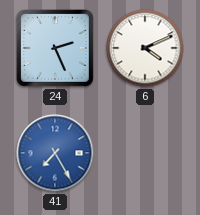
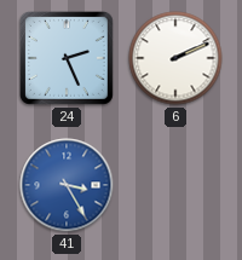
6: 4:11 -> 2:11
41: 7:25 -> 3:25
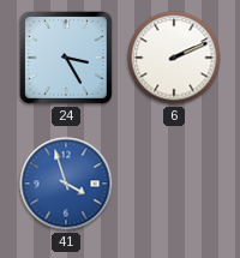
24: 2:26 -> 3:25
41: 3:25 -> 3:57
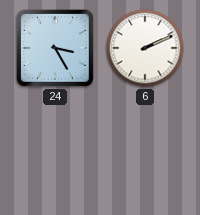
41: 3:57 -> none
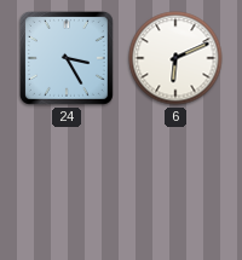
6: 2:11 -> 6:11
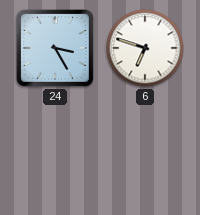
6: 6:11 -> 6:48
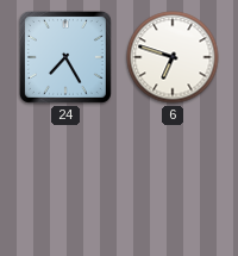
24: 3:25 -> 7:25
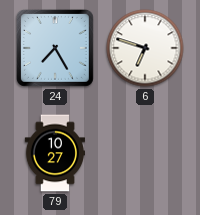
79: none -> 10:27
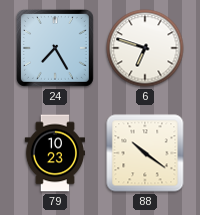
79: 10:27 -> 10:23
88: none -> 10:21
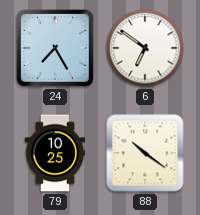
6: 6:48 -> 6:51
79: 10:23 -> 10:25
